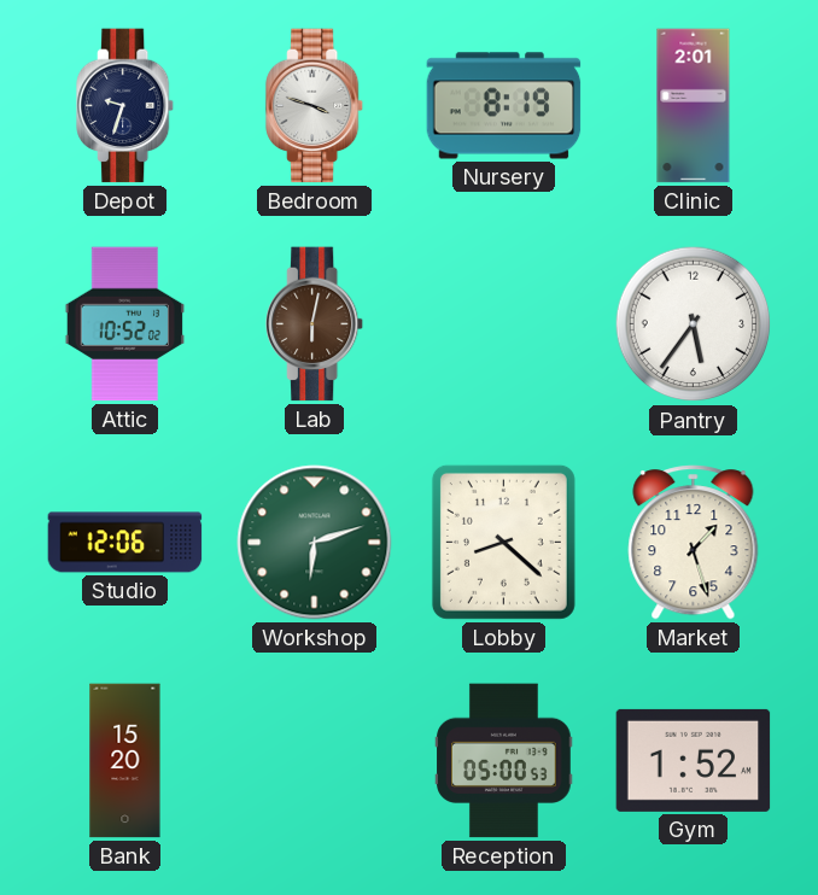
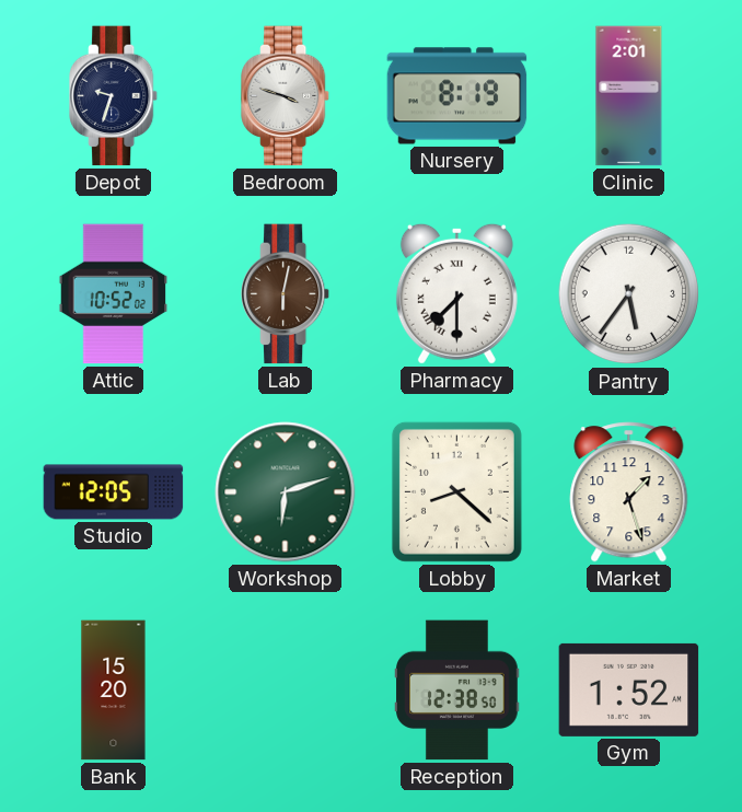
Pharmacy: none -> 7:30
Studio: 12:06 -> 12:05
Reception: 05:00 -> 12:38
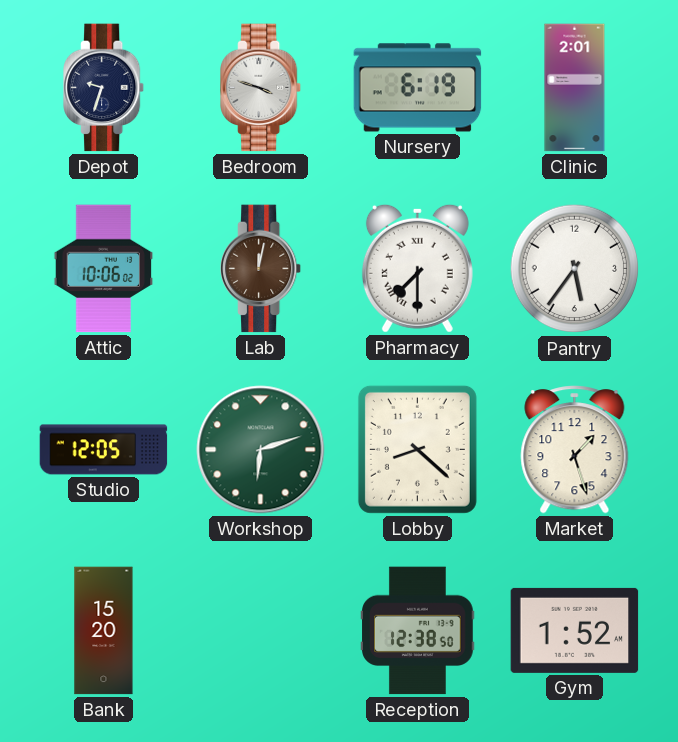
Nursery: 8:19 -> 6:19
Attic: 10:52 -> 10:06
Lab: 6:02 -> 12:02
